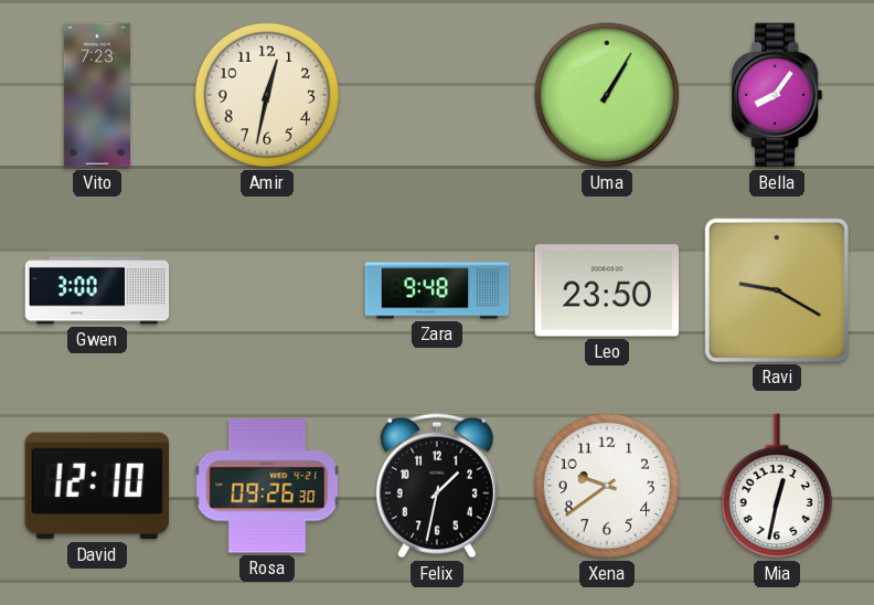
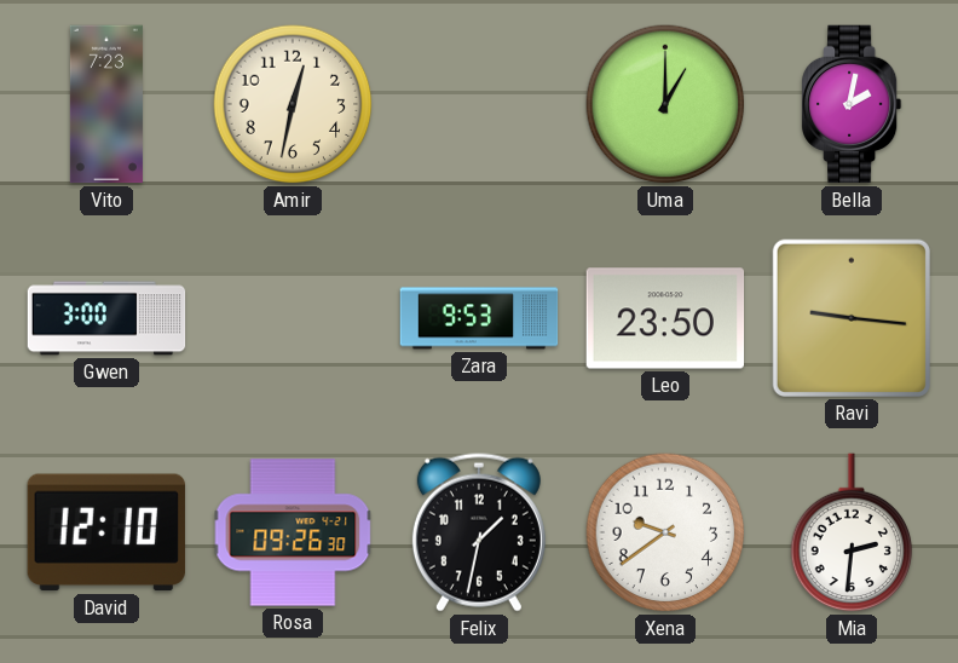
Uma: 1:05 -> 1:00
Bella: 8:06 -> 2:02
Zara: 9:48 -> 9:53
Ravi: 9:20 -> 9:16
Mia: 12:32 -> 2:31
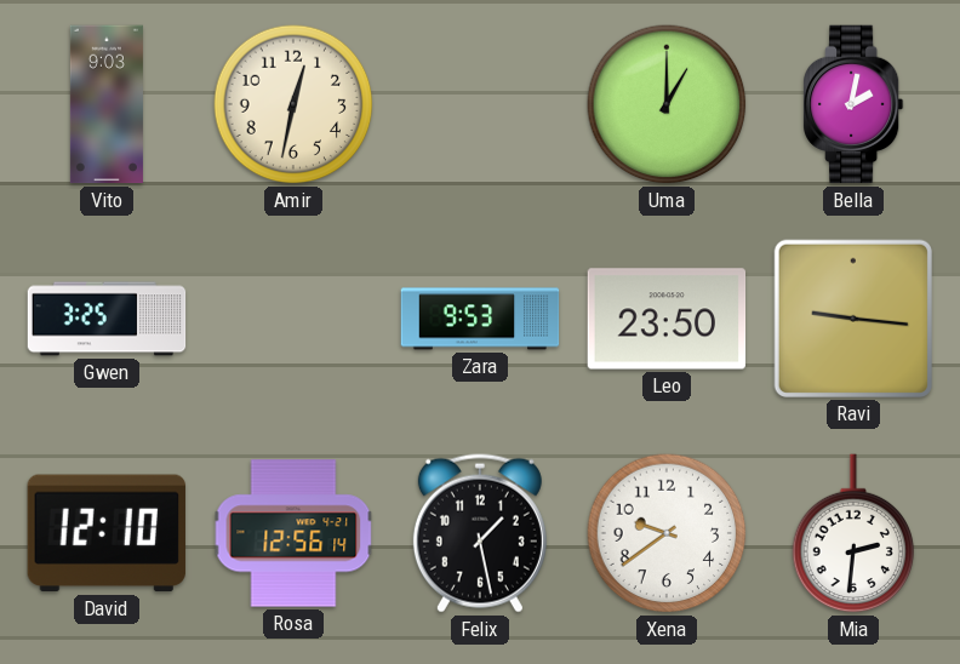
Vito: 7:23 -> 9:03
Gwen: 3:00 -> 3:25
Rosa: 09:26 -> 12:56
Felix: 1:32 -> 1:28
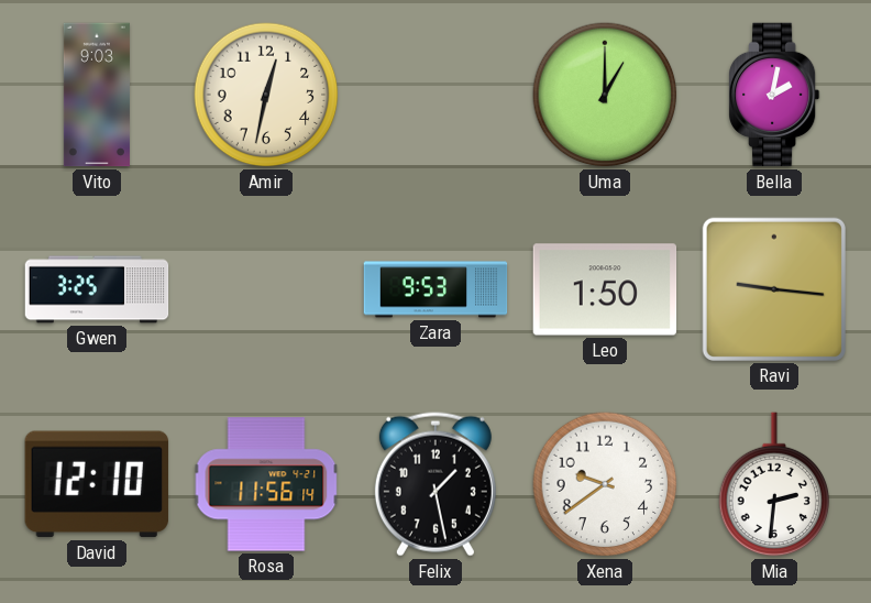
Leo: 23:50 -> 1:50
Rosa: 12:56 -> 11:56
